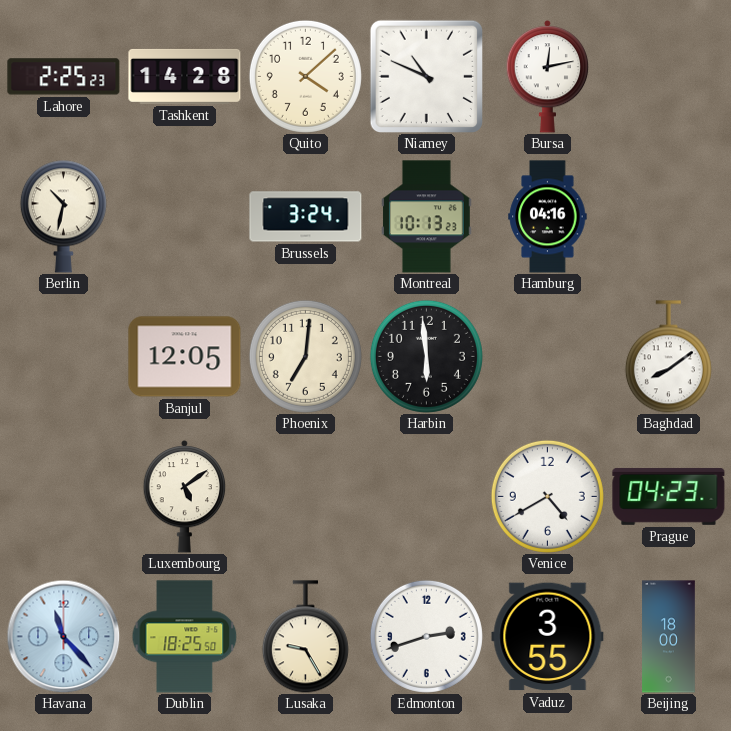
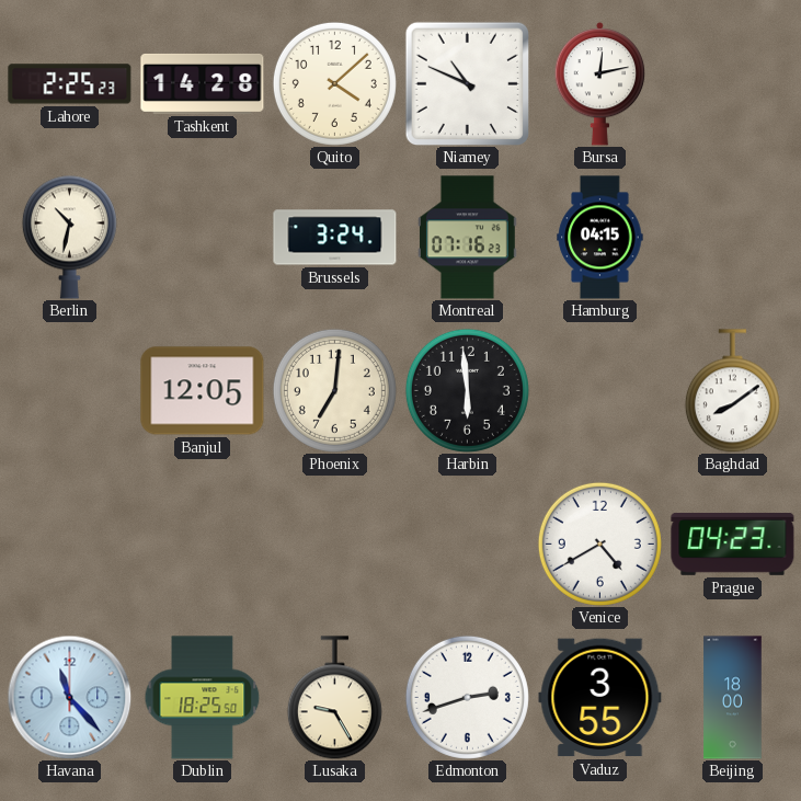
Montreal: 10:13 -> 07:16
Hamburg: 04:16 -> 04:15
Luxembourg: 5:09 -> none
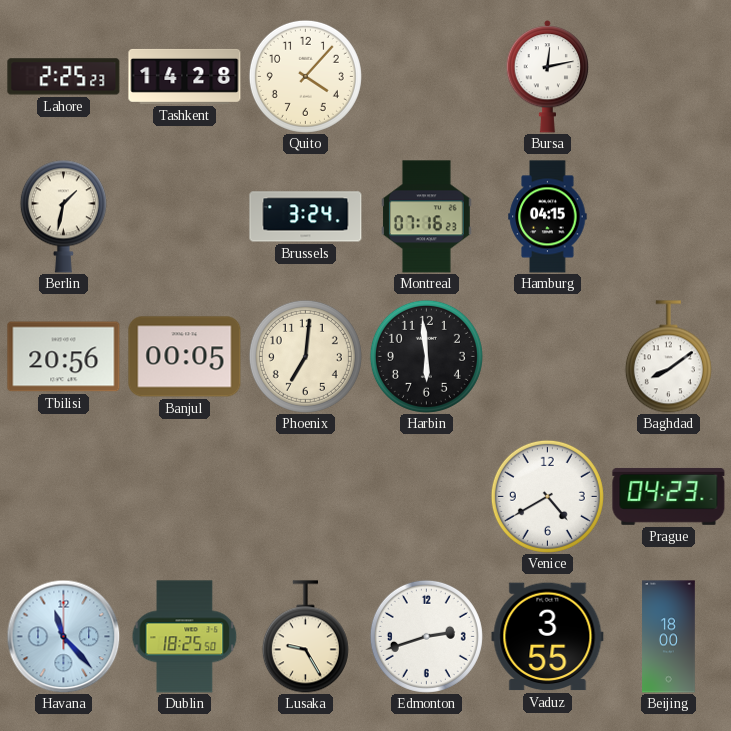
Quito: 4:08 -> 4:07
Niamey: 10:49 -> none
Berlin: 10:32 -> 1:32
Tbilisi: none -> 20:56
Banjul: 12:05 -> 00:05
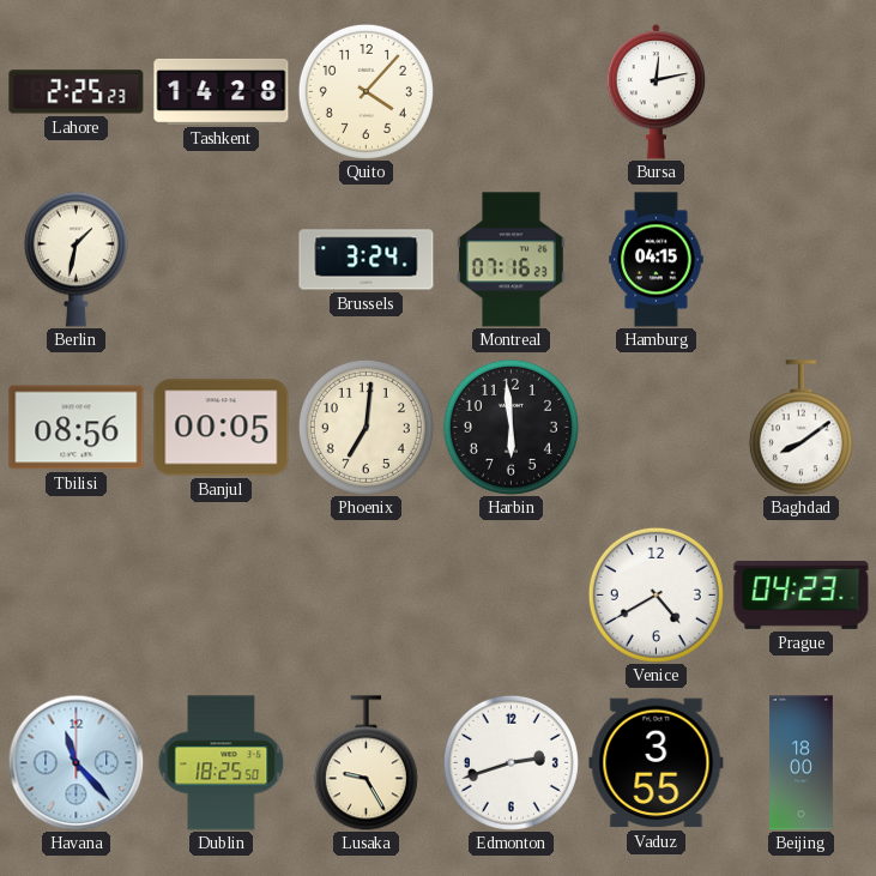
Tbilisi: 20:56 -> 08:56
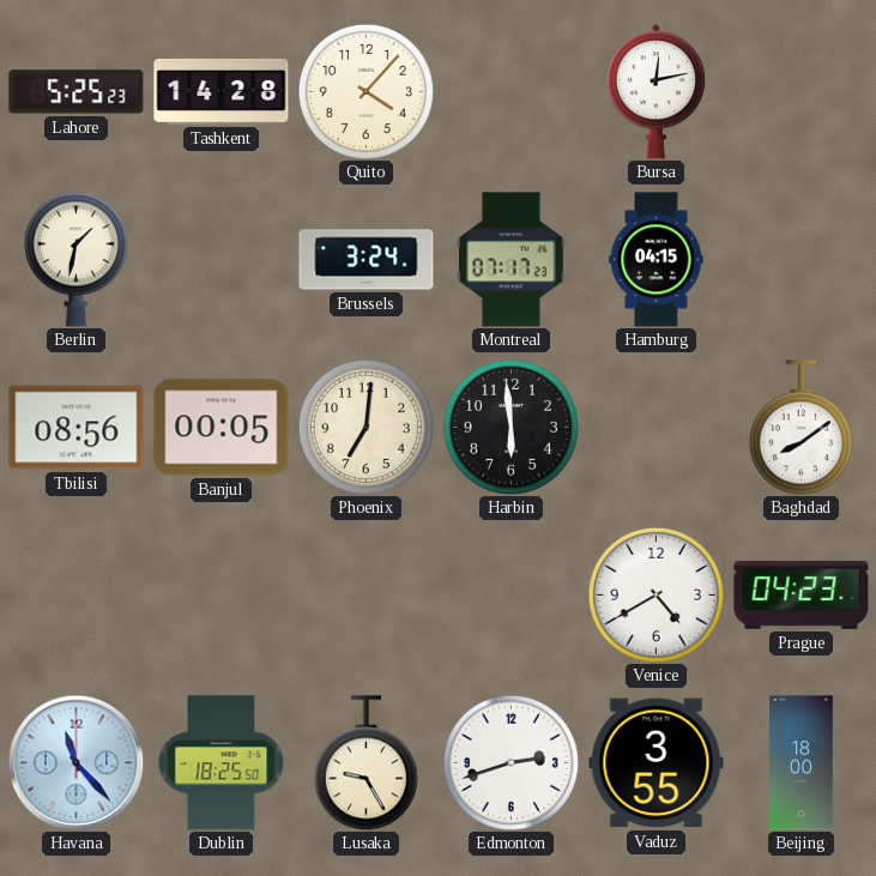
Lahore: 2:25 -> 5:25
Montreal: 07:16 -> 07:17
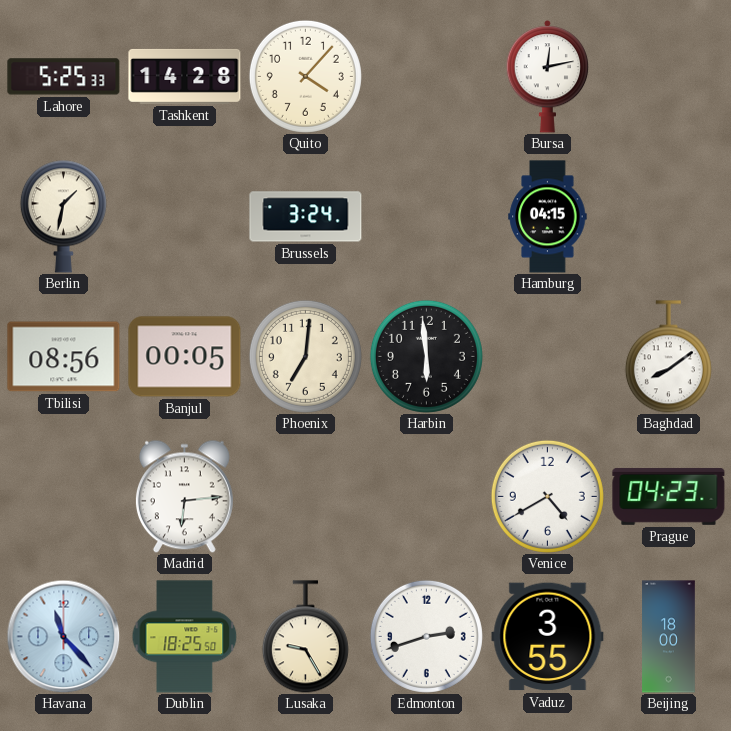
Lahore: 5:25:23 -> 5:25:33
Montreal: 07:17 -> none
Madrid: none -> 6:14
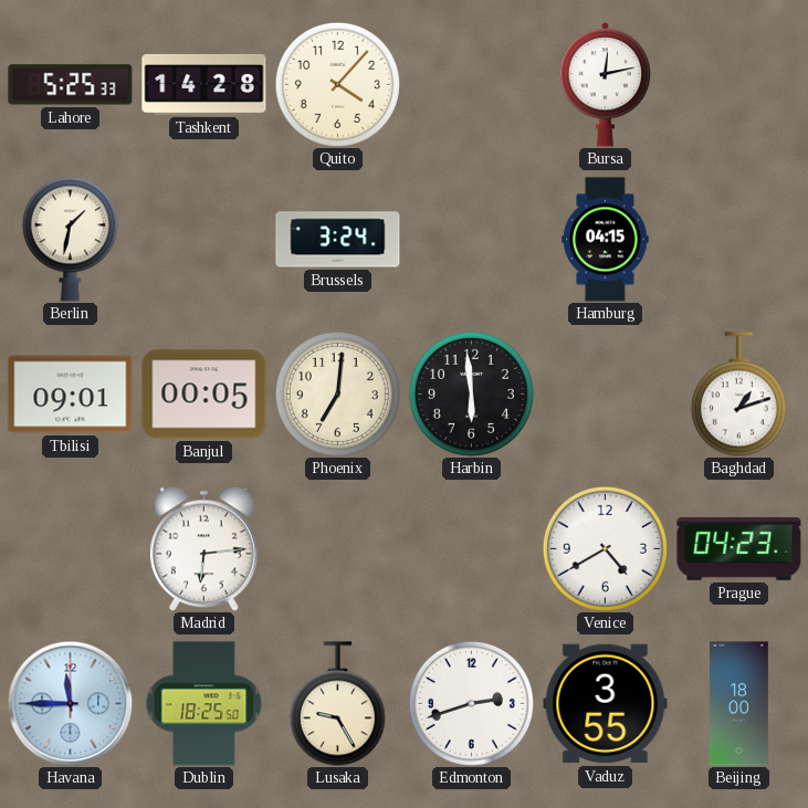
Tbilisi: 08:56 -> 09:01
Baghdad: 8:09 -> 1:12
Havana: 11:23 -> 11:45
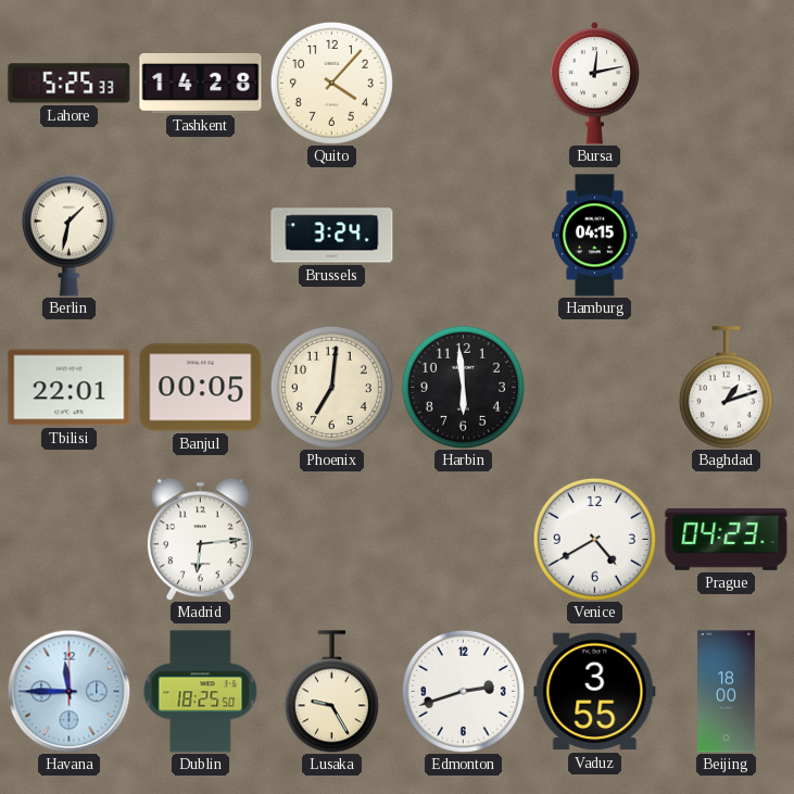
Tbilisi: 09:01 -> 22:01
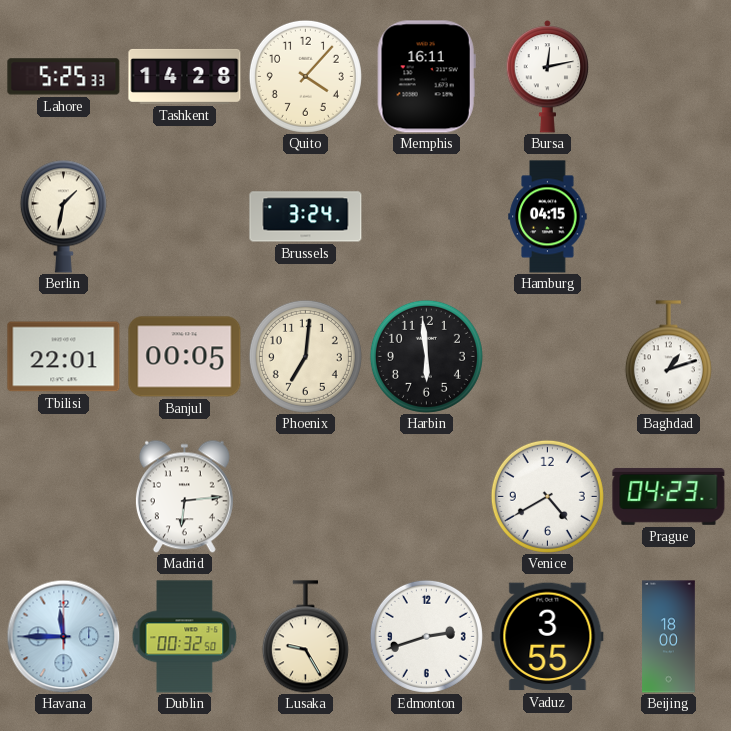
Memphis: none -> 16:11
Dublin: 18:25 -> 00:32
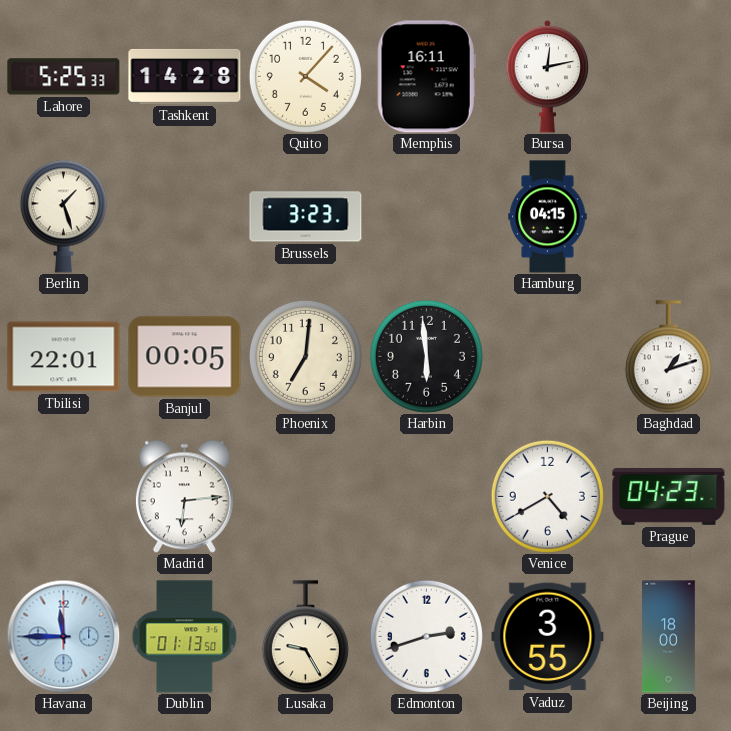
Berlin: 1:32 -> 1:27
Brussels: 3:24 -> 3:23
Dublin: 00:32 -> 01:13
